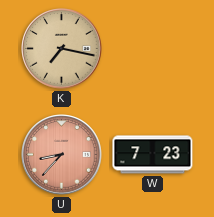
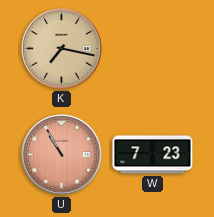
U: 8:37 -> 10:55
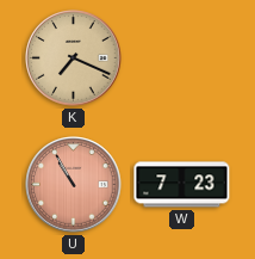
K: 7:17 -> 7:19
